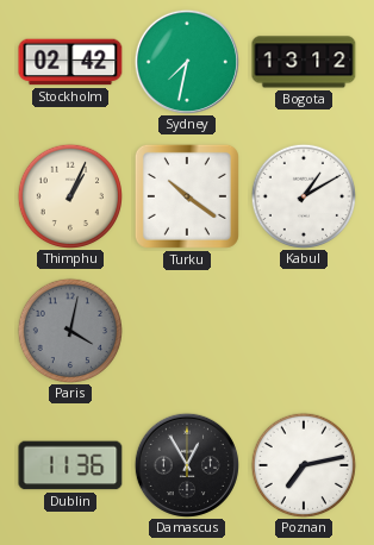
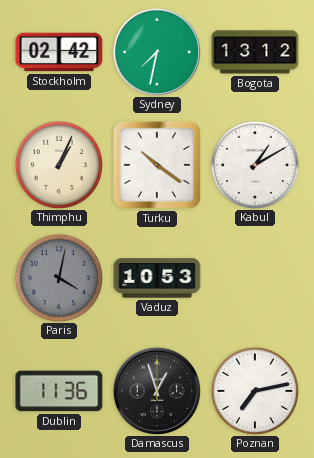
Vaduz: none -> 10:53
Damascus: 12:55 -> 12:57
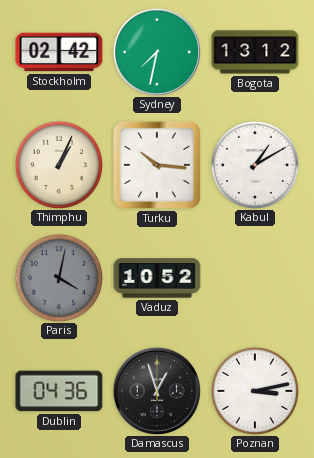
Turku: 10:21 -> 10:16
Vaduz: 10:53 -> 10:52
Dublin: 11:36 -> 04:36
Poznan: 7:13 -> 3:13
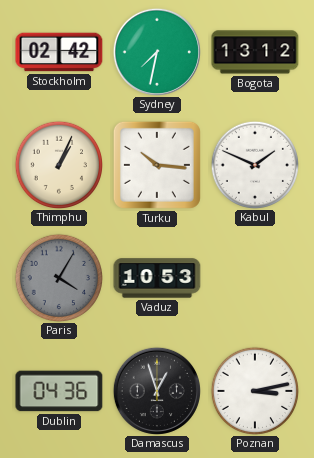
Kabul: 1:10 -> 1:49
Paris: 4:02 -> 4:05
Vaduz: 10:52 -> 10:53
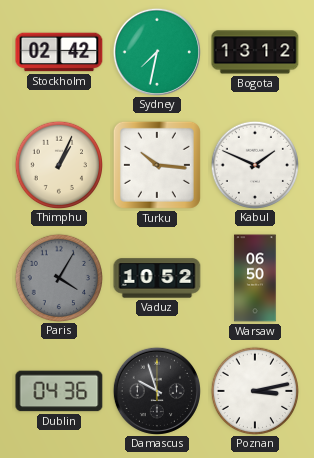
Vaduz: 10:53 -> 10:52
Warsaw: none -> 06:50
Damascus: 12:57 -> 9:57
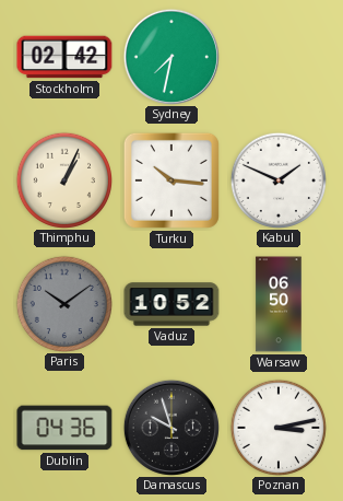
Bogota: 13:12 -> none
Paris: 4:05 -> 10:09
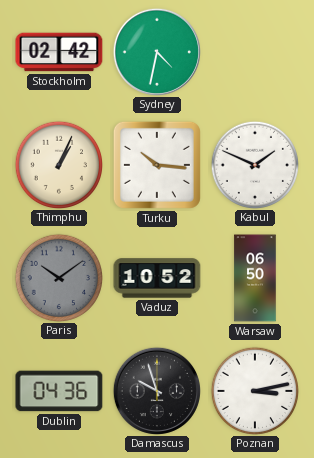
Sydney: 7:32 -> 4:32
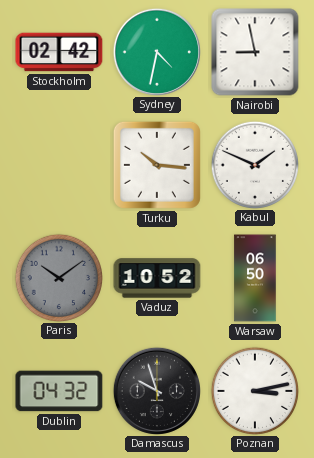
Nairobi: none -> 8:58
Thimphu: 1:04 -> none
Dublin: 04:36 -> 04:32
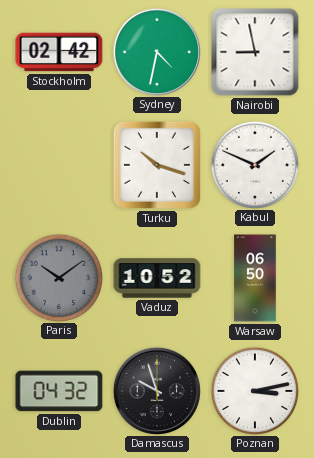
Turku: 10:16 -> 10:18
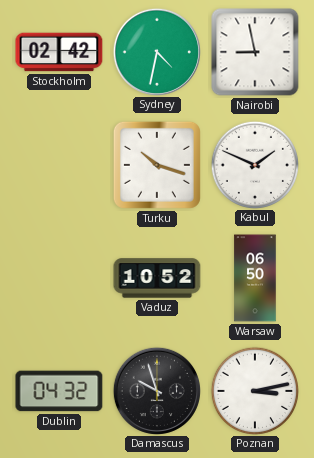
Paris: 10:09 -> none
